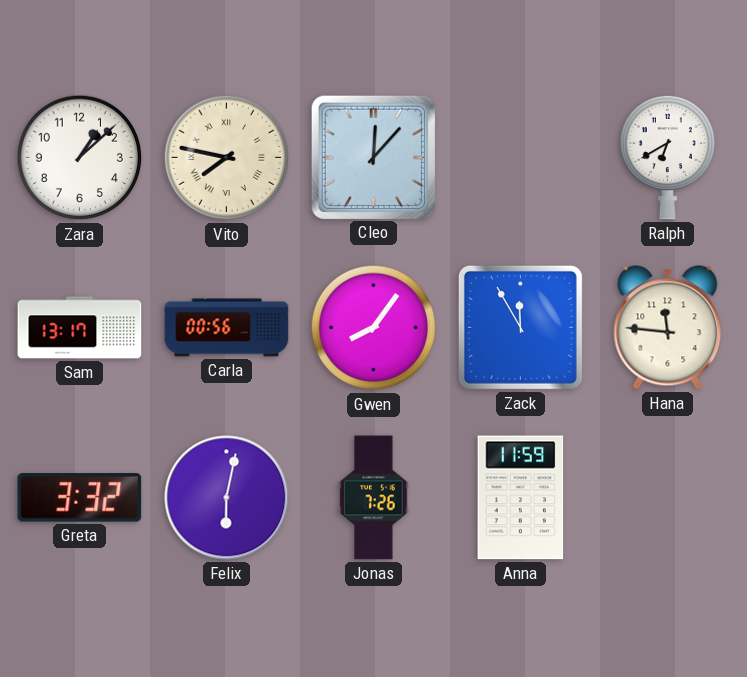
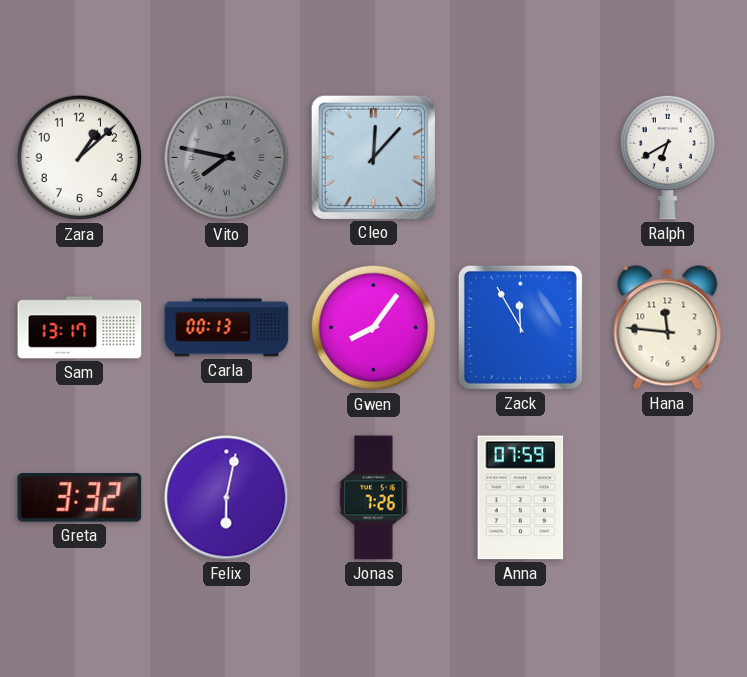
Vito dial: cream -> grey
Carla: 00:56 -> 00:13
Anna: 11:59 -> 07:59
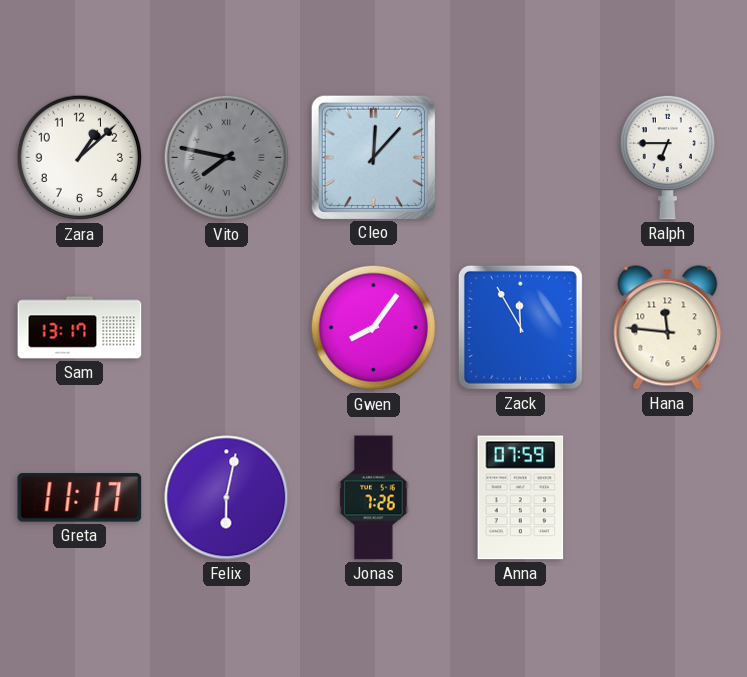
Ralph: 6:40 -> 6:45
Carla: 00:13 -> none
Greta: 3:32 -> 11:17
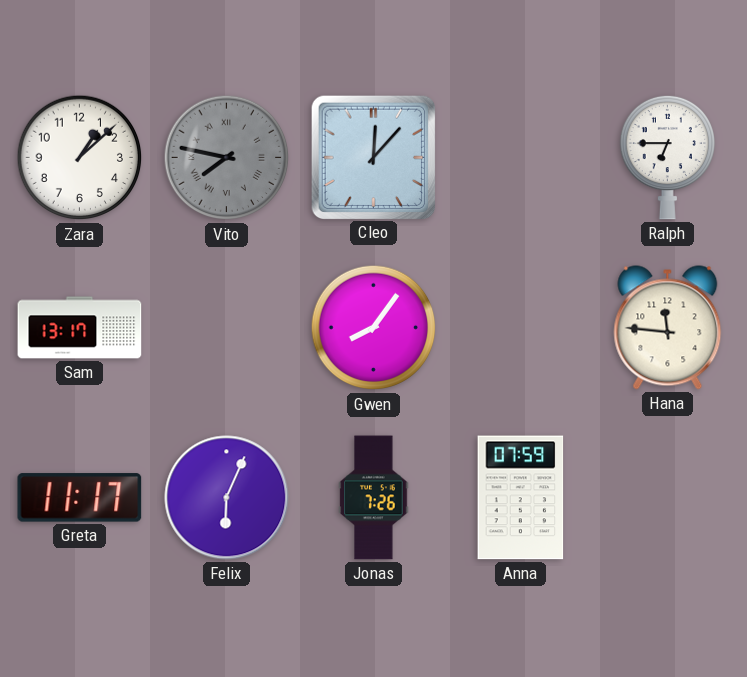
Zack: 11:55 -> none
Felix: 6:02 -> 6:04
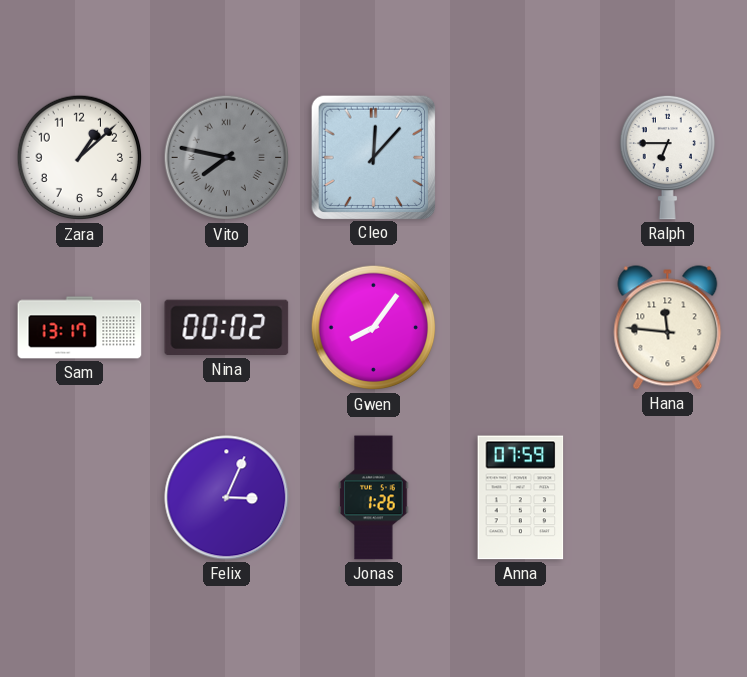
Nina: none -> 00:02
Greta: 11:17 -> none
Felix: 6:04 -> 3:04
Jonas: 7:26 -> 1:26
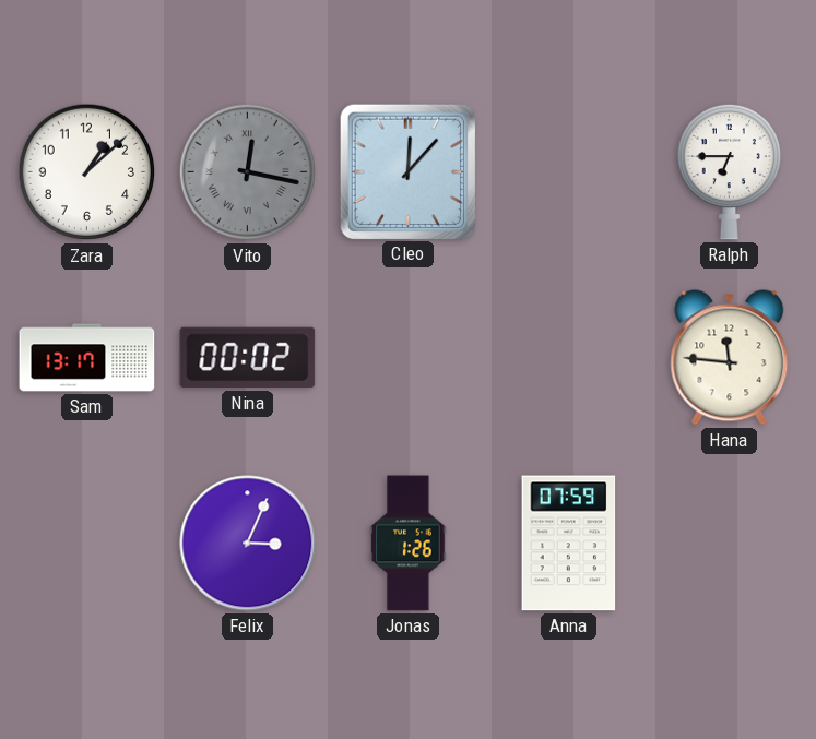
Vito: 7:47 -> 12:17
Gwen: 8:06 -> none
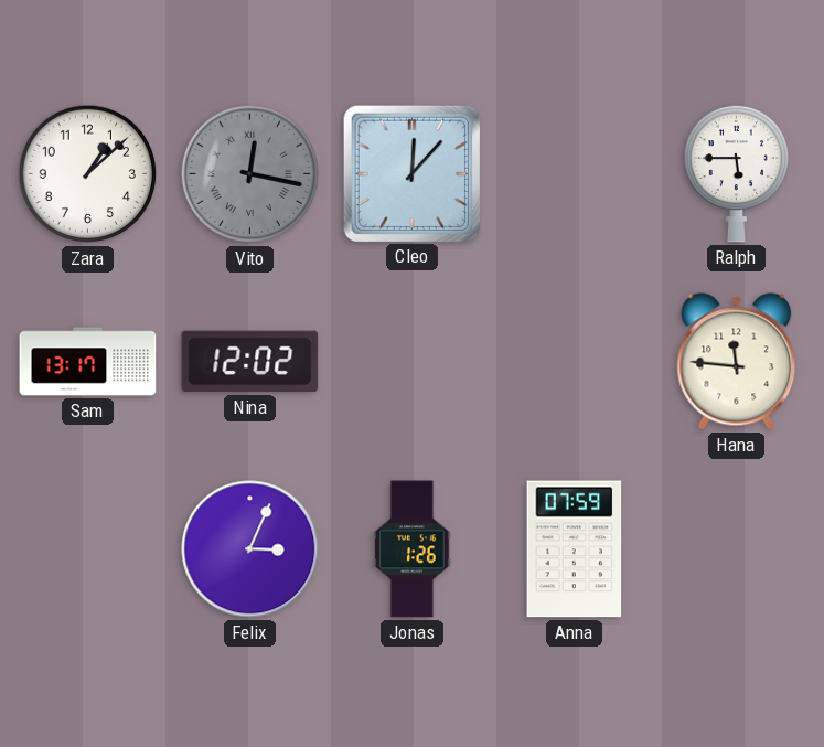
Ralph: 6:45 -> 5:45
Nina: 00:02 -> 12:02
